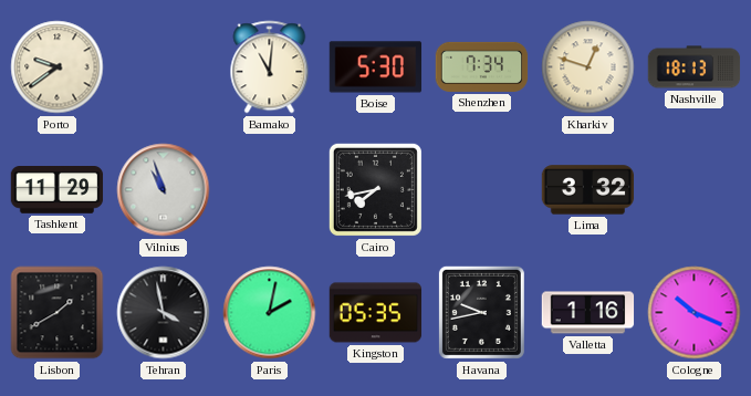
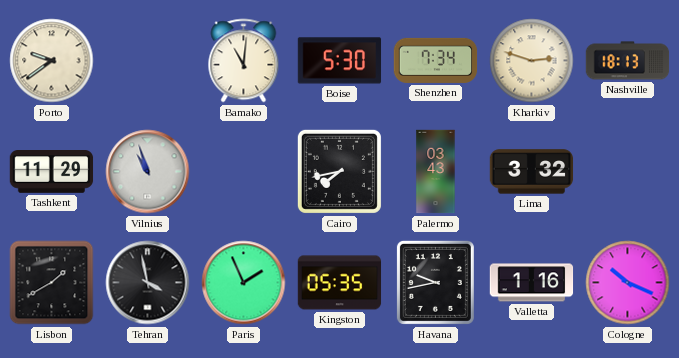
Kharkiv: 12:48 -> 2:48
Palermo: none -> 03:43
Paris: 2:02 -> 1:56
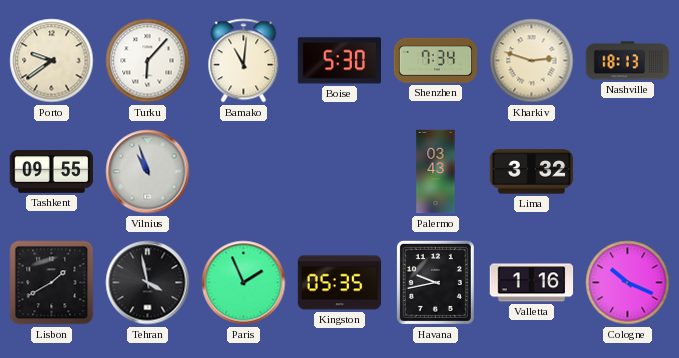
Turku: none -> 6:07
Tashkent: 11:29 -> 09:55
Cairo: 7:43 -> none
